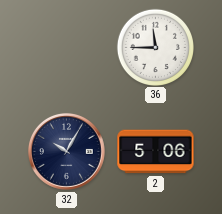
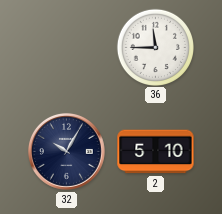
2: 5:06 -> 5:10
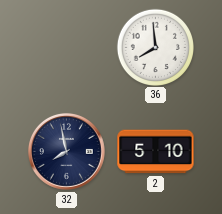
36: 11:45 -> 7:59
32: 10:05 -> 7:58
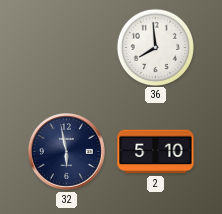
32: 7:58 -> 5:58
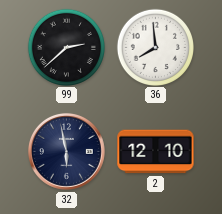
99: none -> 2:38
2: 5:10 -> 12:10
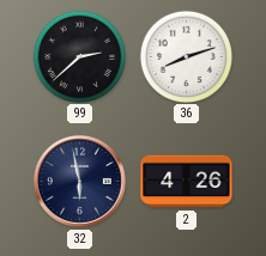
36: 7:59 -> 8:12
2: 12:10 -> 4:26
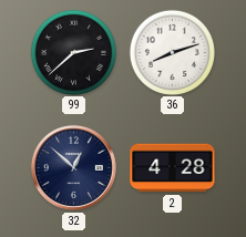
32: 5:58 -> 12:52
2: 4:26 -> 4:28
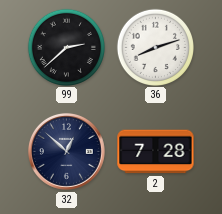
2: 4:28 -> 7:28
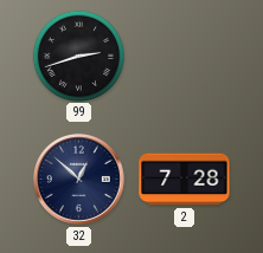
99: 2:38 -> 2:42
36: 8:12 -> none
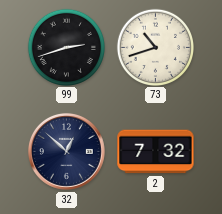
73: none -> 10:42
2: 7:28 -> 7:32
